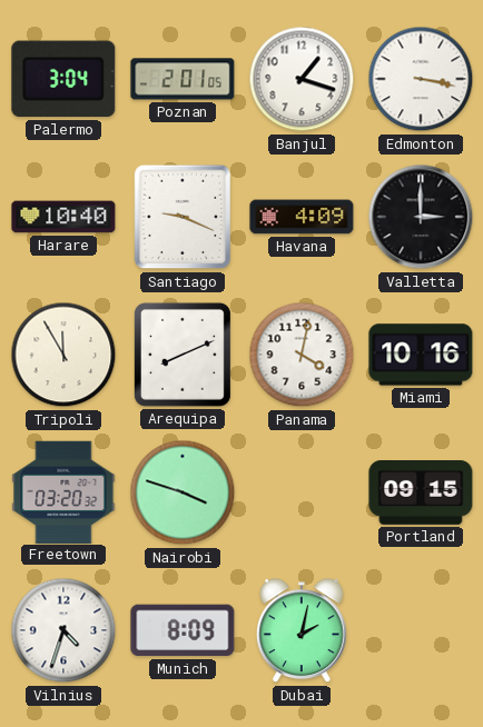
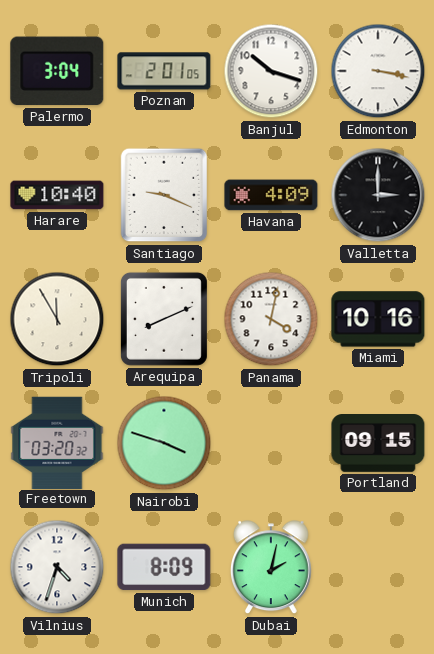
Banjul: 1:18 -> 10:18
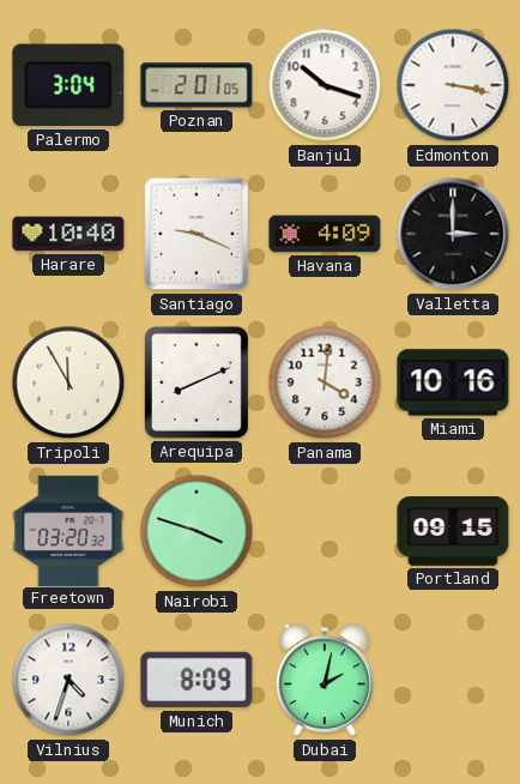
Panama: 4:02 -> 4:01
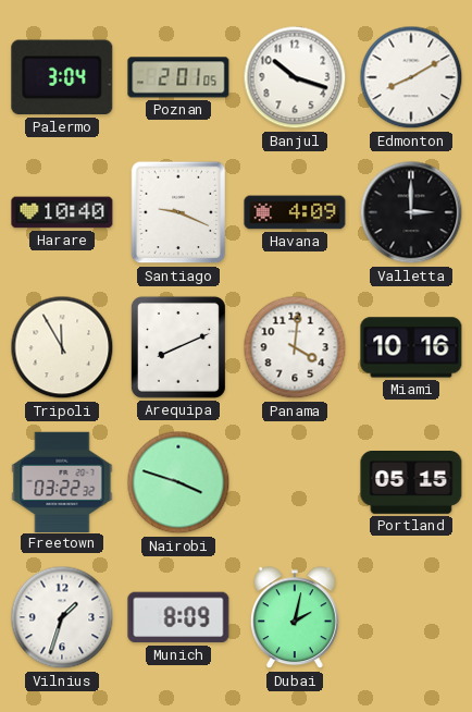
Edmonton: 3:17 -> 8:10
Freetown: 03:20 -> 03:22
Portland: 09:15 -> 05:15
Vilnius: 4:33 -> 1:33
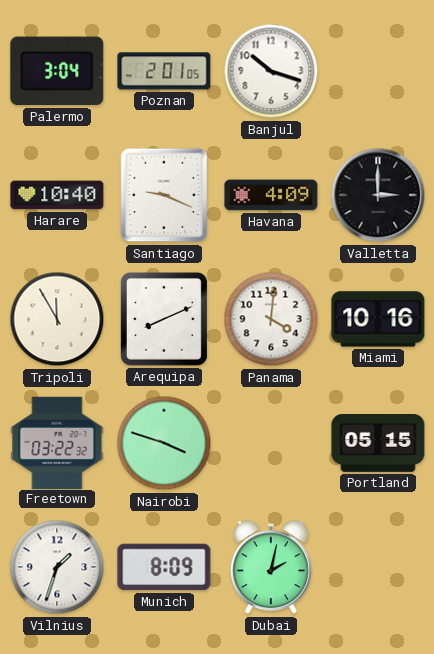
Edmonton: 8:10 -> none
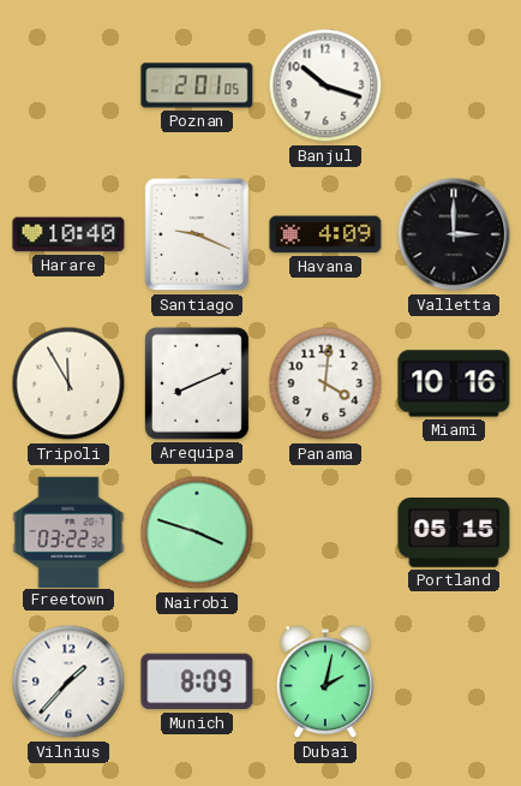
Palermo: 3:04 -> none
Vilnius: 1:33 -> 1:37
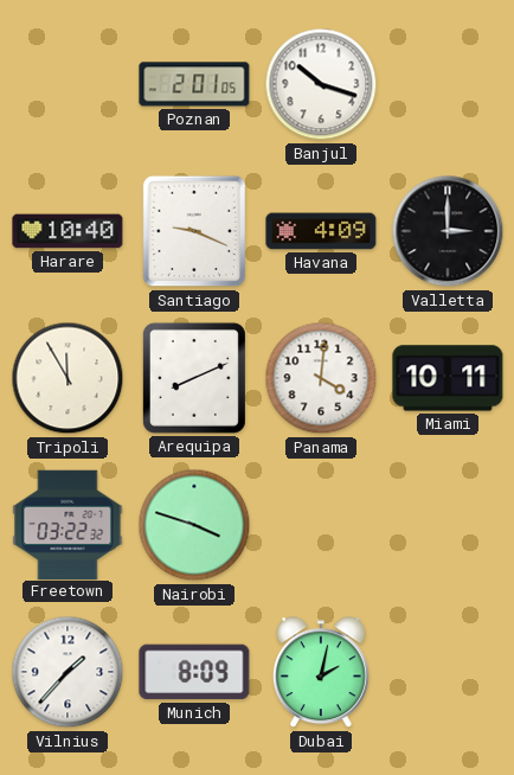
Miami: 10:16 -> 10:11
Portland: 05:15 -> none
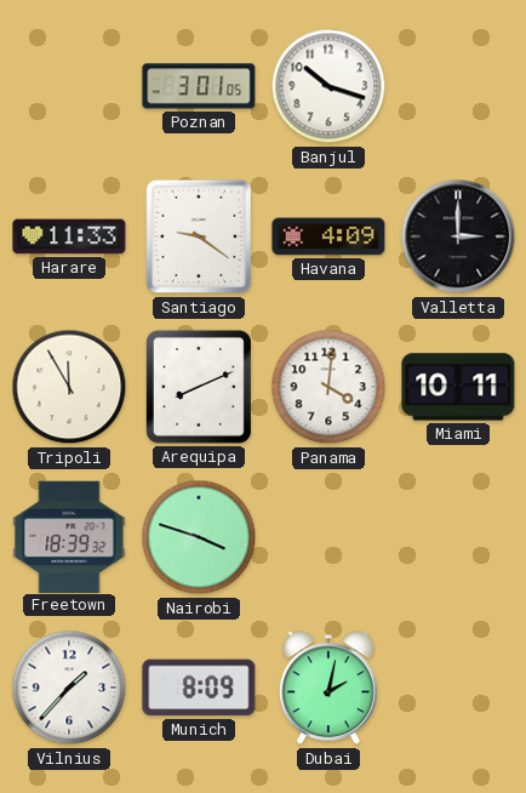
Poznan: 2:01 -> 3:01
Harare: 10:40 -> 11:33
Santiago: 9:19 -> 9:21
Freetown: 03:22 -> 18:39
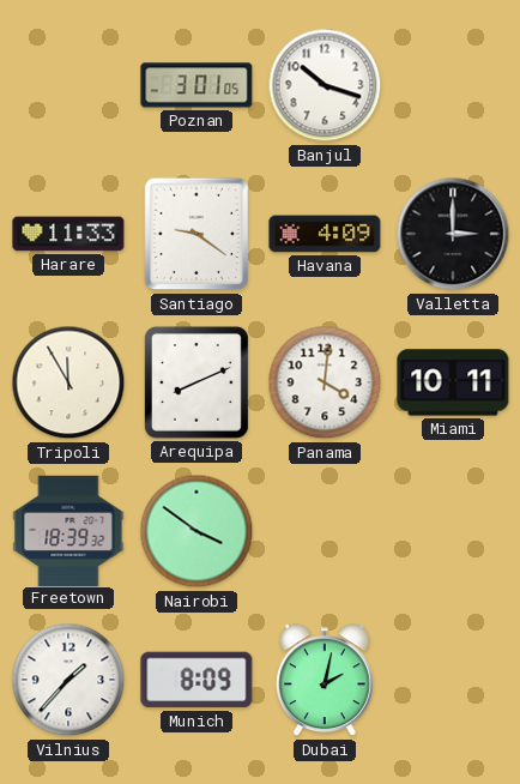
Nairobi: 3:48 -> 3:51
